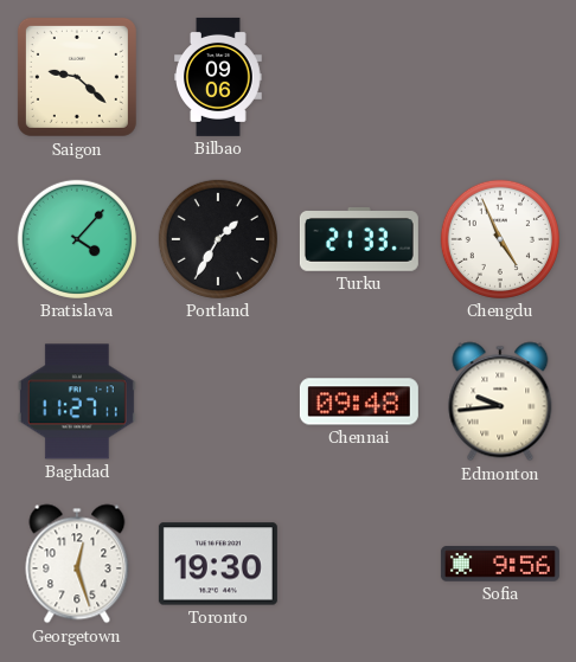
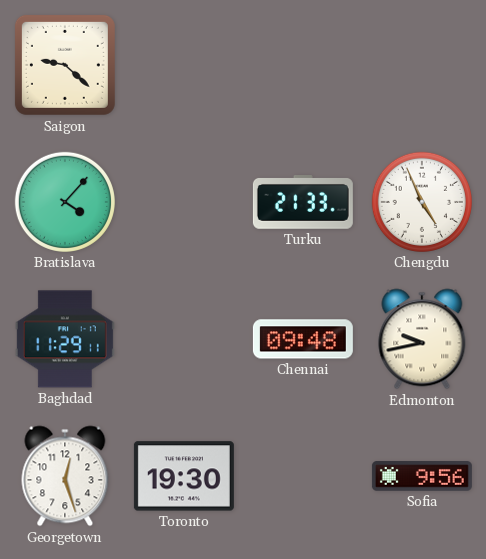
Bilbao: 09:06 -> none
Portland: 1:35 -> none
Baghdad: 11:27 -> 11:29
Edmonton: 9:44 -> 9:43
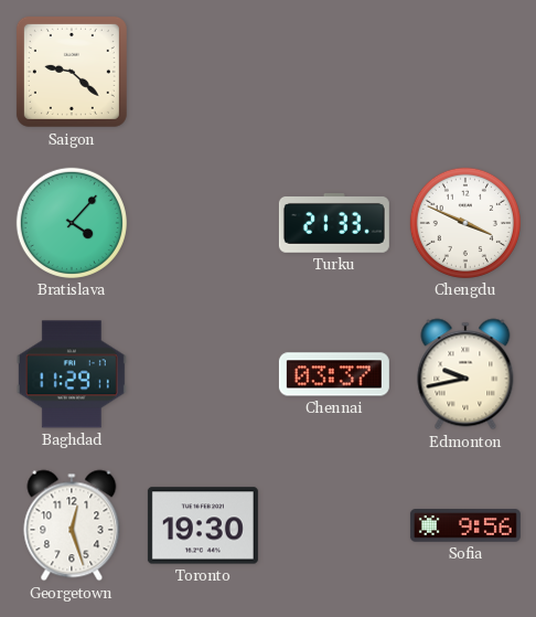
Chengdu: 4:56 -> 3:49
Chennai: 09:48 -> 03:37
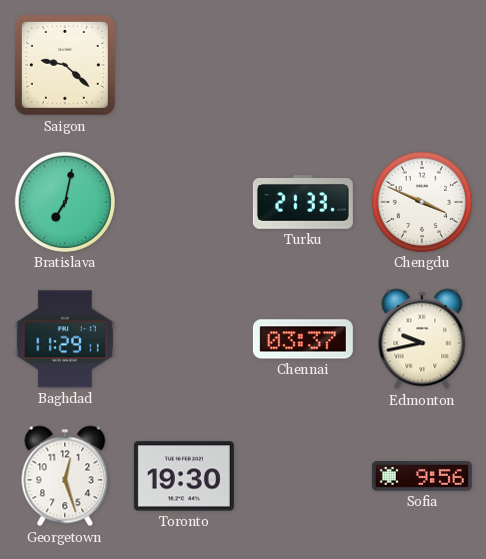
Bratislava: 4:07 -> 7:02
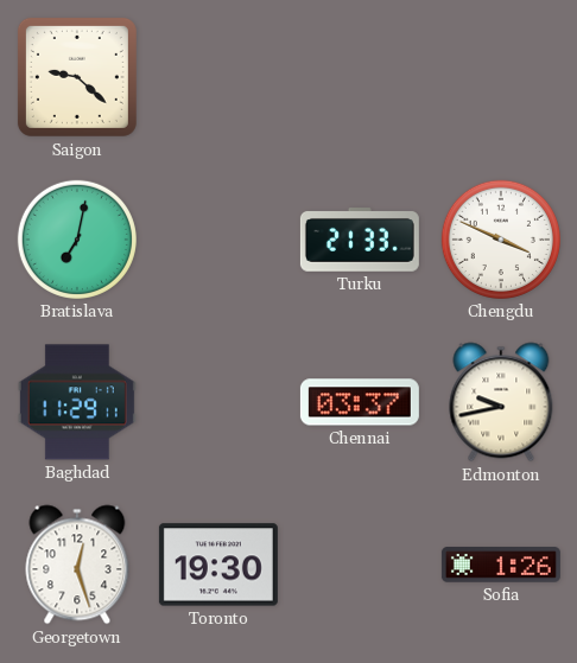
Sofia: 9:56 -> 1:26
